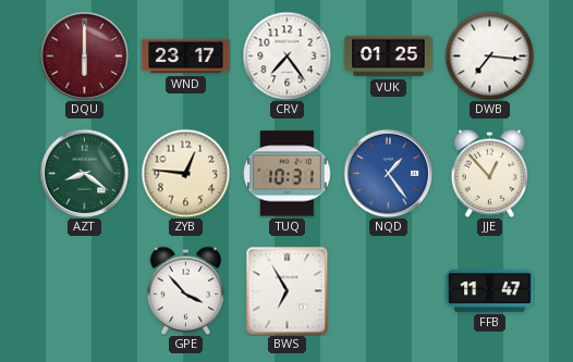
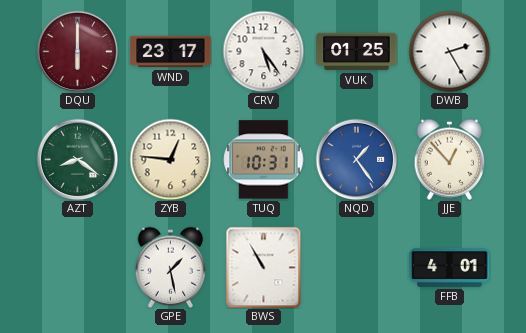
CRV: 7:24 -> 5:24
DWB: 7:16 -> 2:25
GPE: 3:53 -> 1:28
BWS: 6:55 -> 10:55
FFB: 11:47 -> 4:01
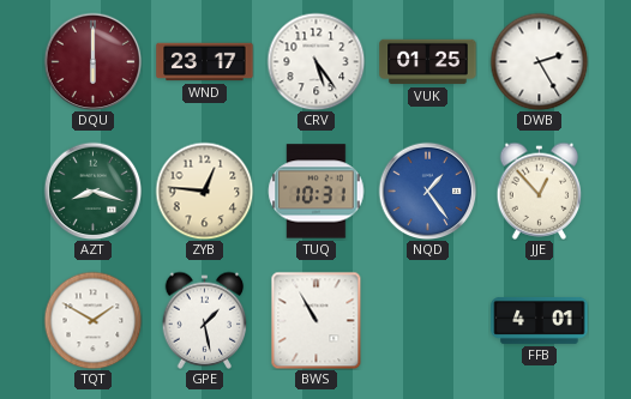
AZT: 8:21 -> 8:18
TQT: none -> 1:50
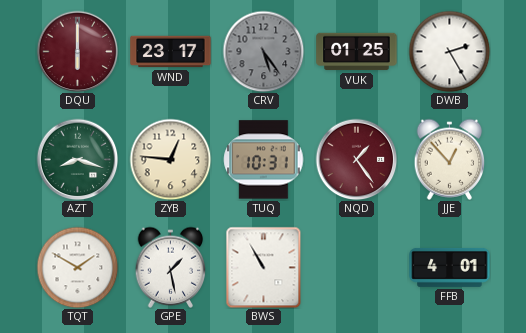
CRV dial: white -> grey
NQD dial: blue -> burgundy
